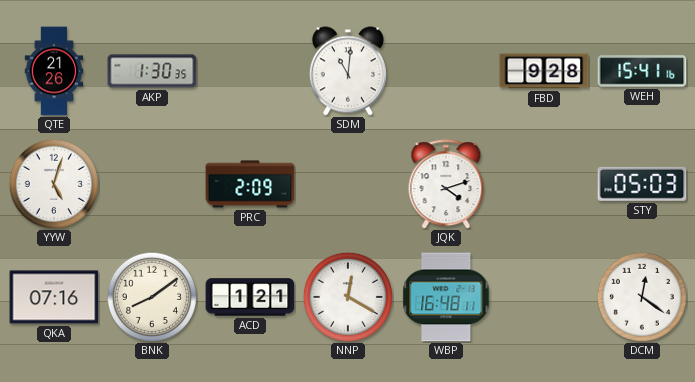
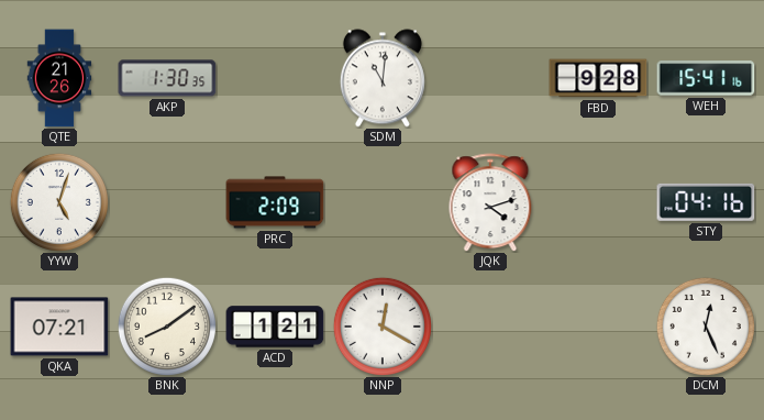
STY: 05:03 -> 04:16
QKA: 07:16 -> 07:21
WBP: 16:48 -> none
DCM: 12:21 -> 12:26
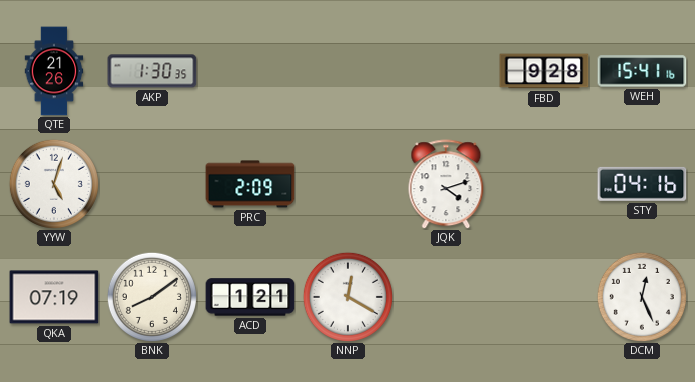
SDM: 11:01 -> none
QKA: 07:21 -> 07:19
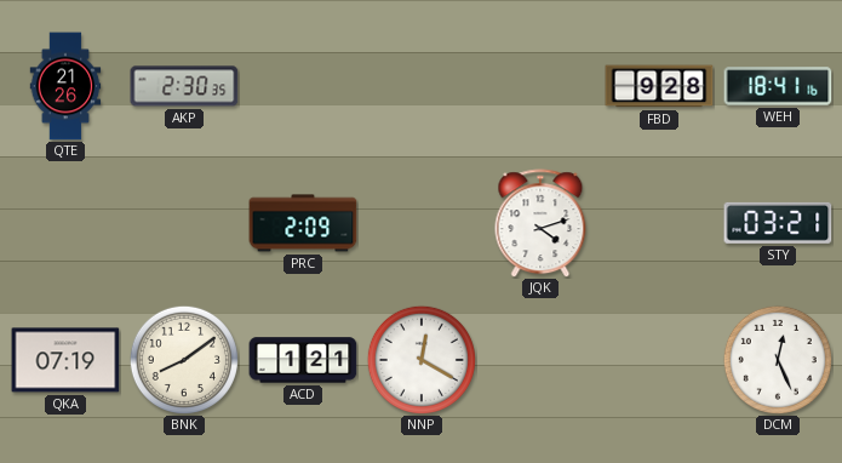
AKP: 1:30 -> 2:30
WEH: 15:41 -> 18:41
YYW: 5:03 -> none
STY: 04:16 -> 03:21
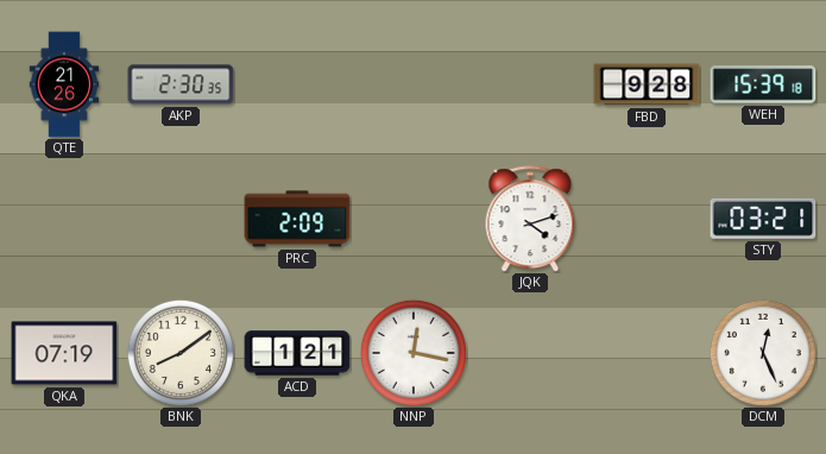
WEH: 18:41 -> 15:39
NNP: 12:20 -> 12:17
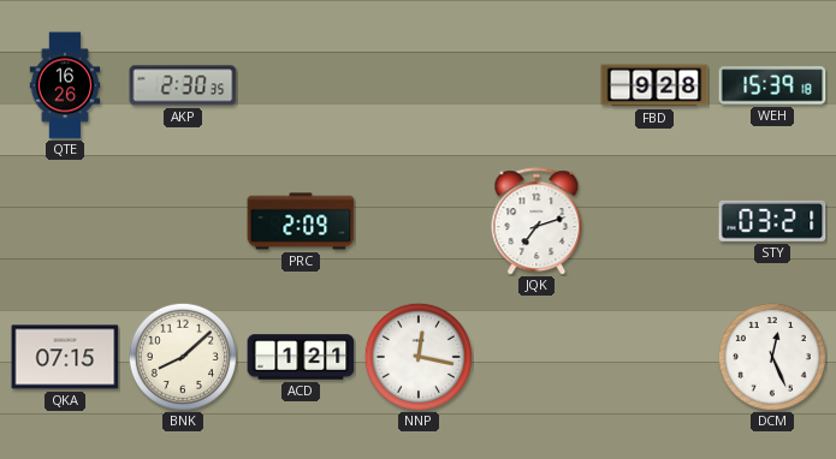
QTE: 21:26 -> 16:26
JQK: 4:12 -> 7:12
QKA: 07:19 -> 07:15
BNK: 8:09 -> 8:08
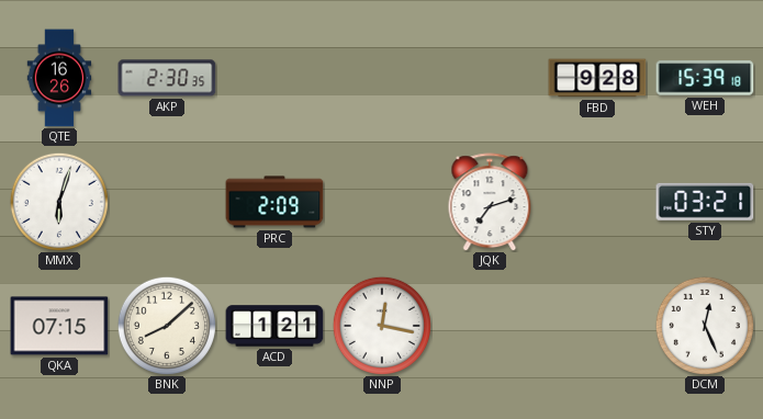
MMX: none -> 6:03
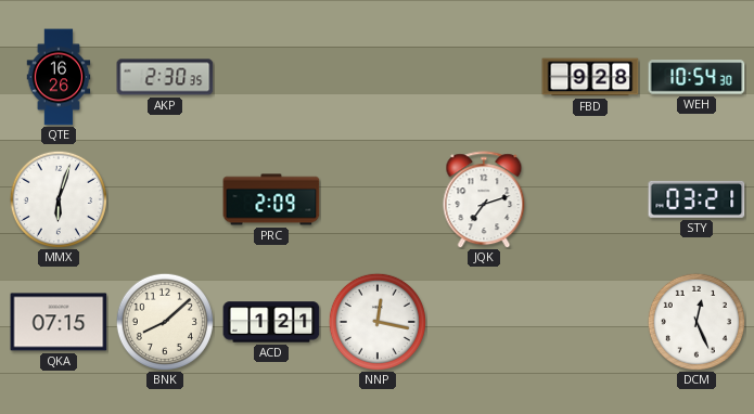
WEH: 15:39 -> 10:54
